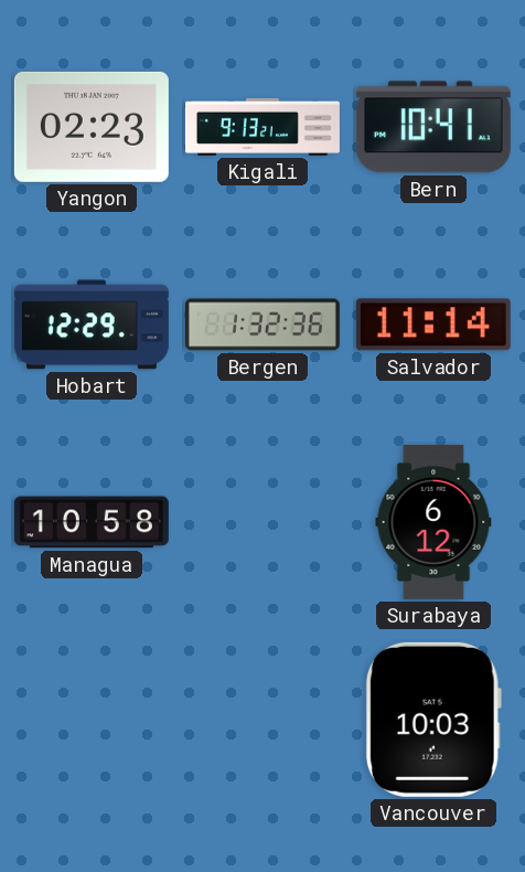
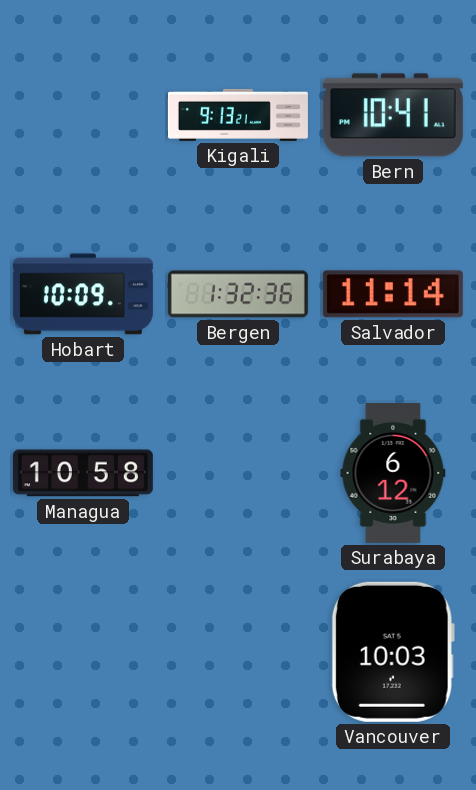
Yangon: 02:23 -> none
Hobart: 12:29 -> 10:09
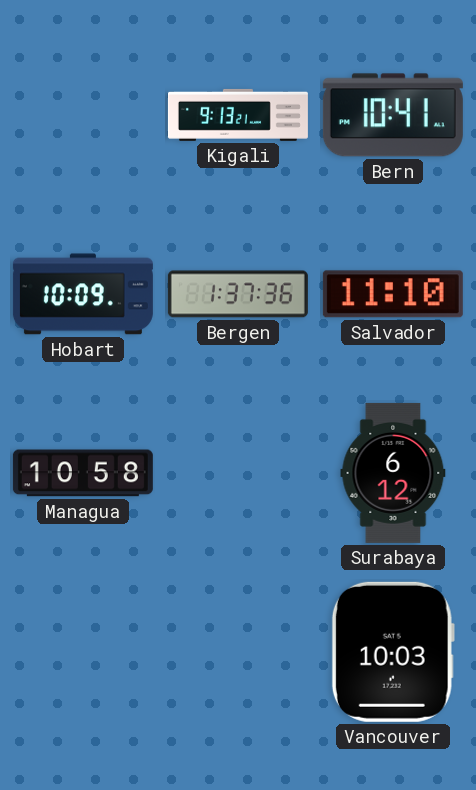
Bergen: 1:32 -> 1:37
Salvador: 11:14 -> 11:10
